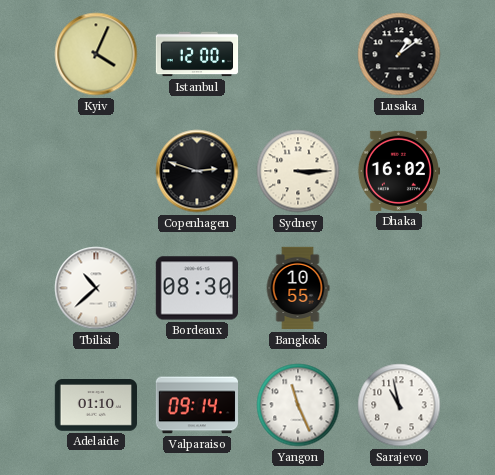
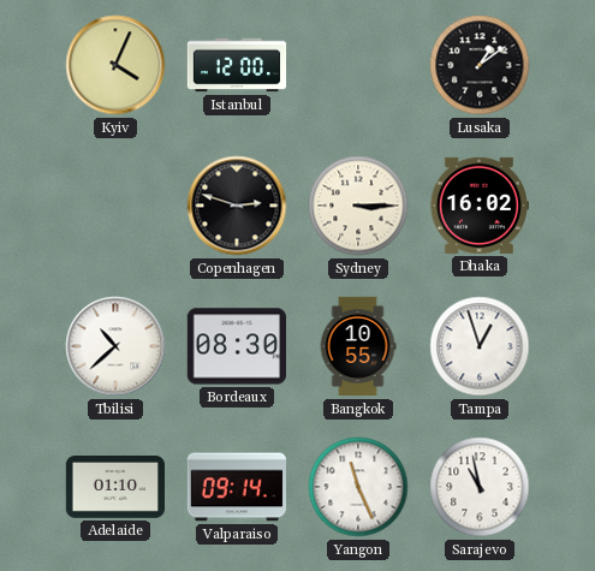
Tampa: none -> 12:57
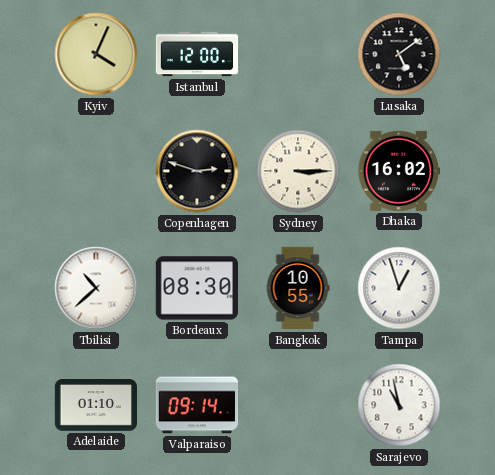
Lusaka: 1:09 -> 5:09
Yangon: 11:26 -> none
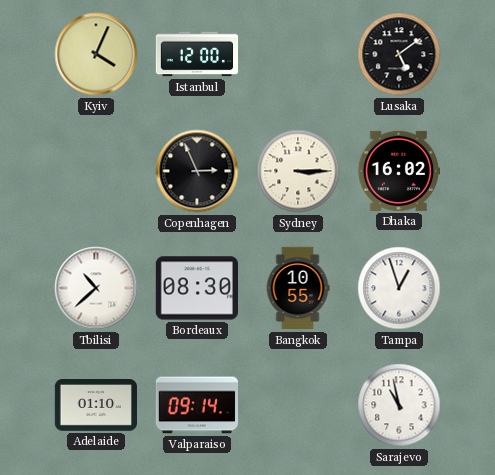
Copenhagen: 2:48 -> 2:56
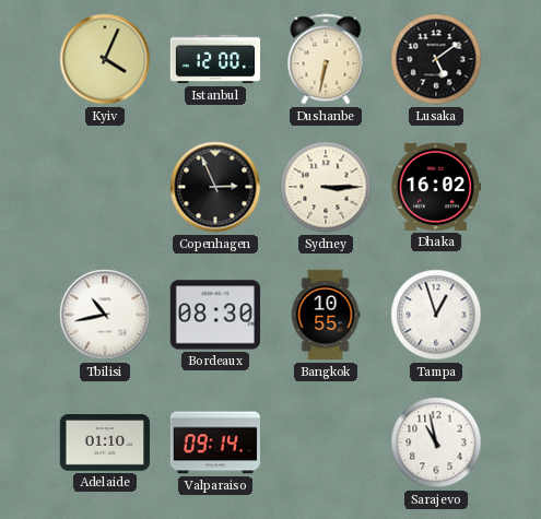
Dushanbe: none -> 6:32
Tbilisi: 10:38 -> 10:43
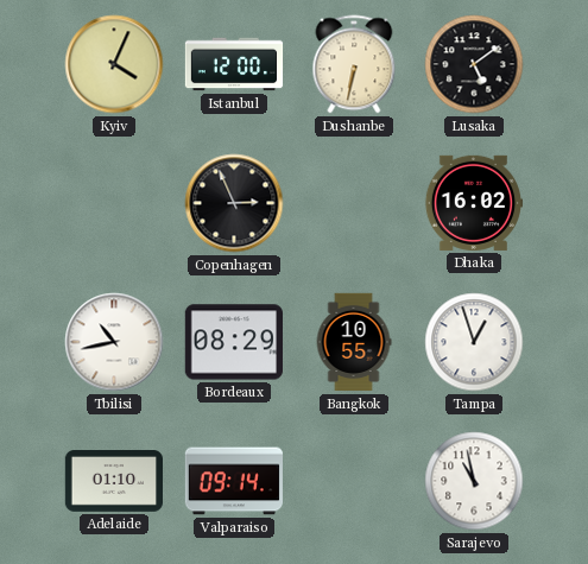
Sydney: 3:15 -> none
Bordeaux: 08:30 -> 08:29
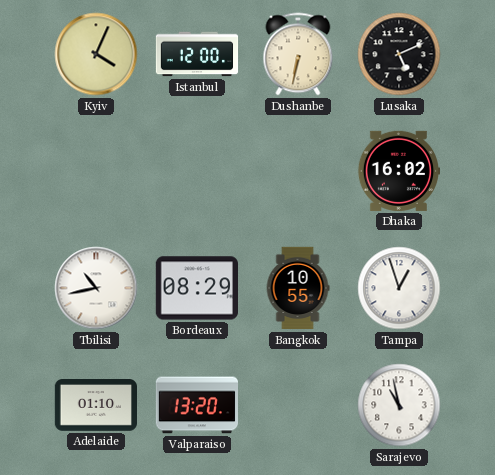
Lusaka: 5:09 -> 5:11
Copenhagen: 2:56 -> none
Valparaiso: 09:14 -> 13:20
